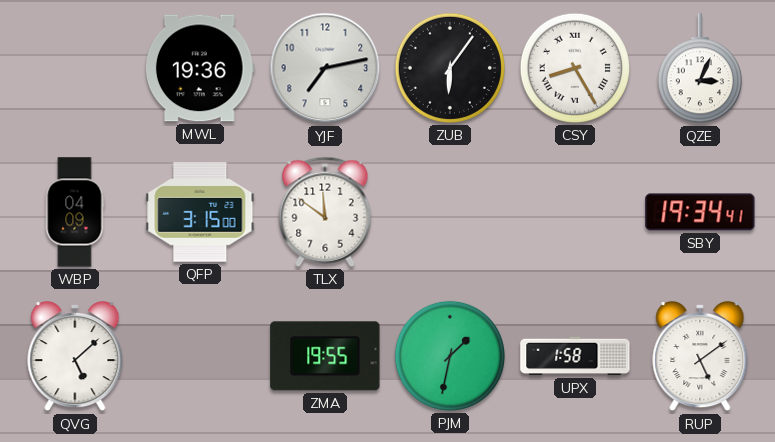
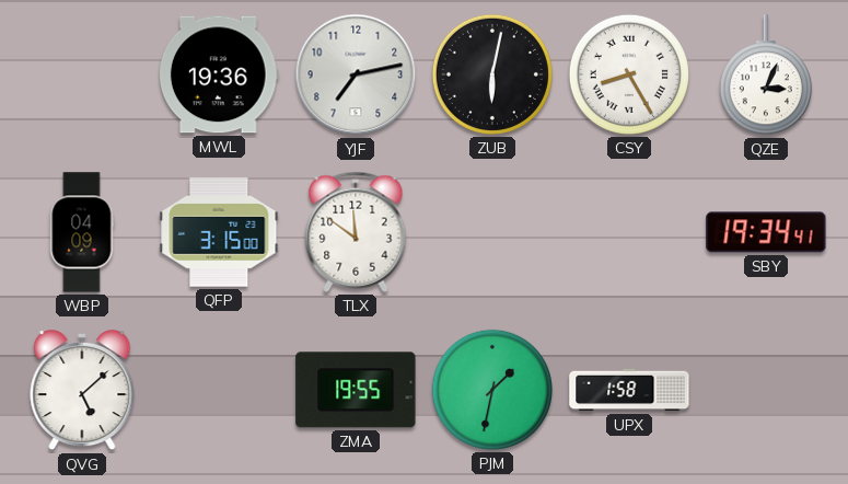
ZUB: 6:06 -> 6:02
RUP: 5:09 -> none
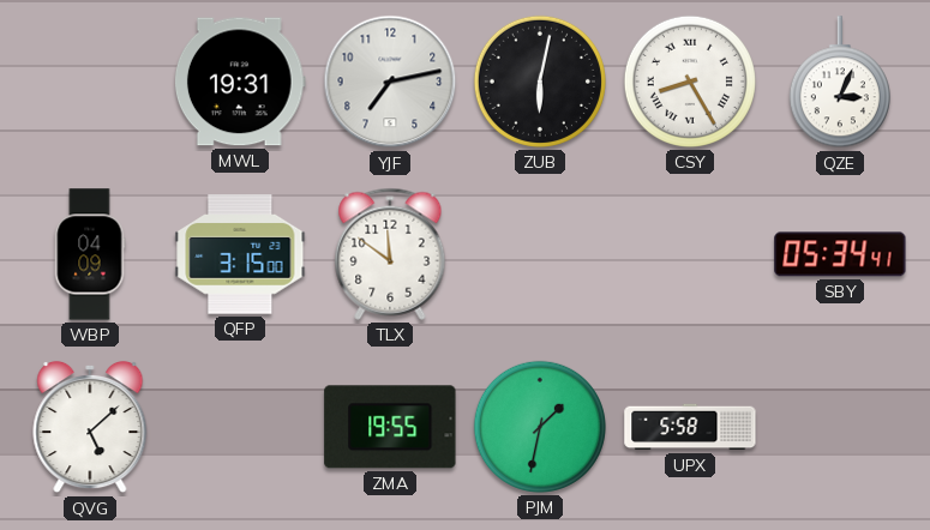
MWL: 19:36 -> 19:31
SBY: 19:34 -> 05:34
UPX: 1:58 -> 5:58
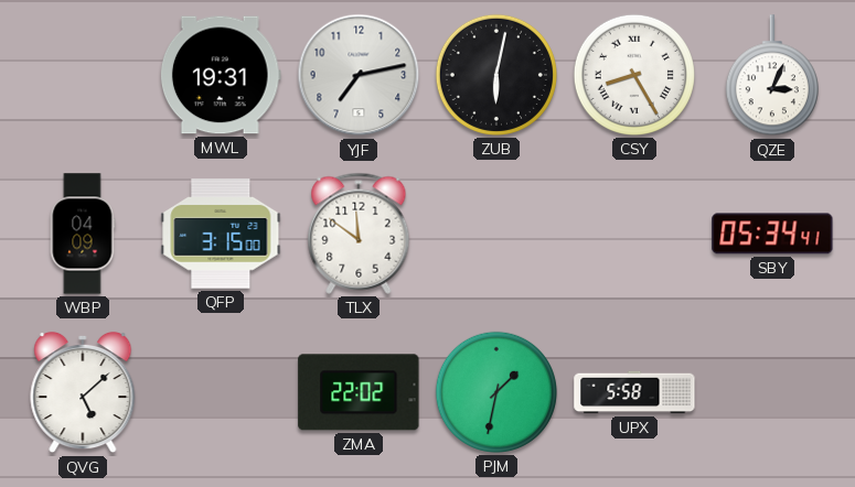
ZMA: 19:55 -> 22:02
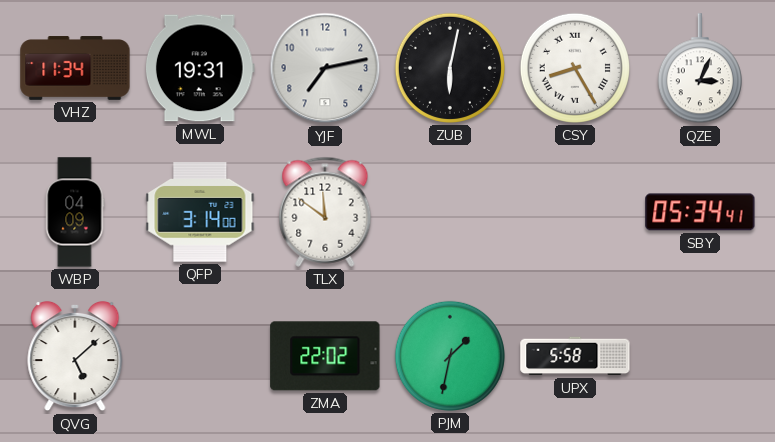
VHZ: none -> 11:34
QFP: 3:15 -> 3:14
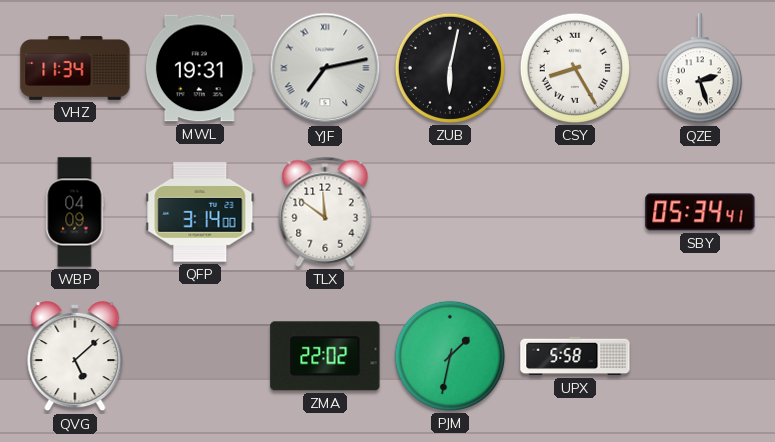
YJF numerals: Arabic -> Roman
QZE: 3:04 -> 2:27
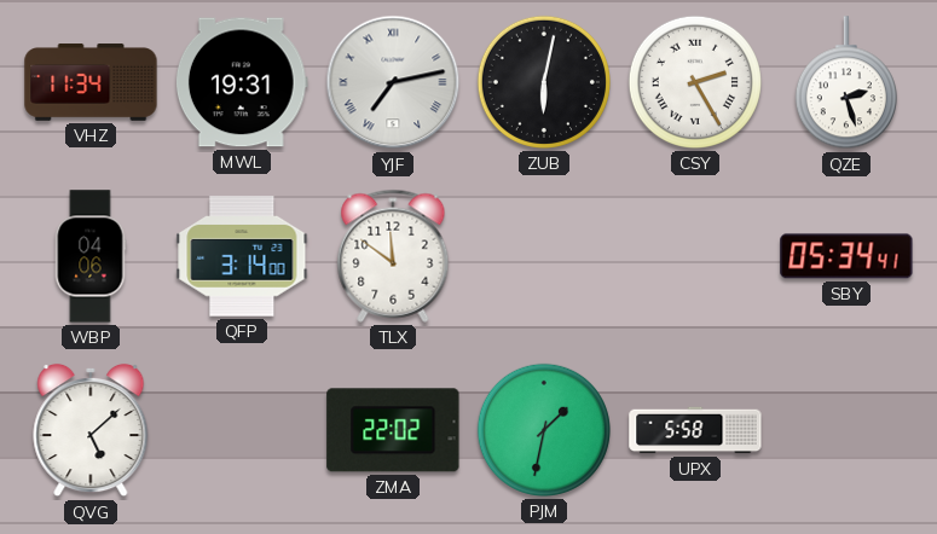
CSY: 8:25 -> 2:25
WBP: 04:09 -> 04:06
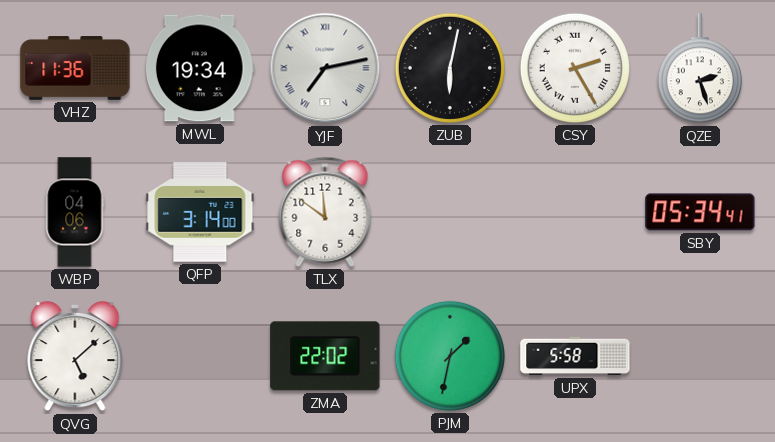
VHZ: 11:34 -> 11:36
MWL: 19:31 -> 19:34
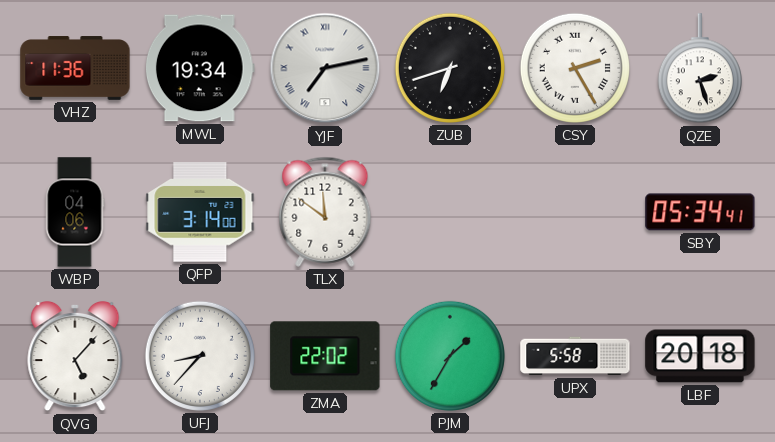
ZUB: 6:02 -> 6:42
QVG: 5:08 -> 5:07
UFJ: none -> 8:37
PJM: 1:32 -> 1:35
LBF: none -> 20:18
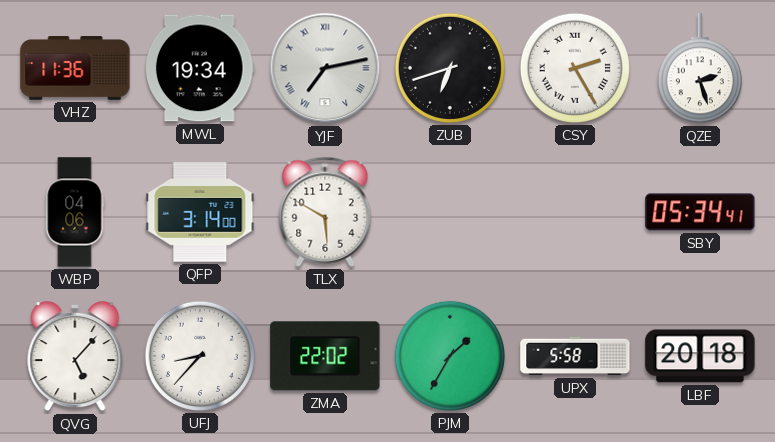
TLX: 11:51 -> 5:50
